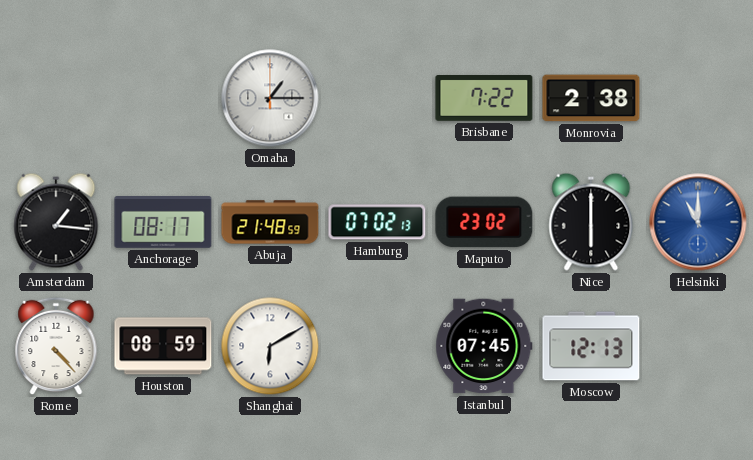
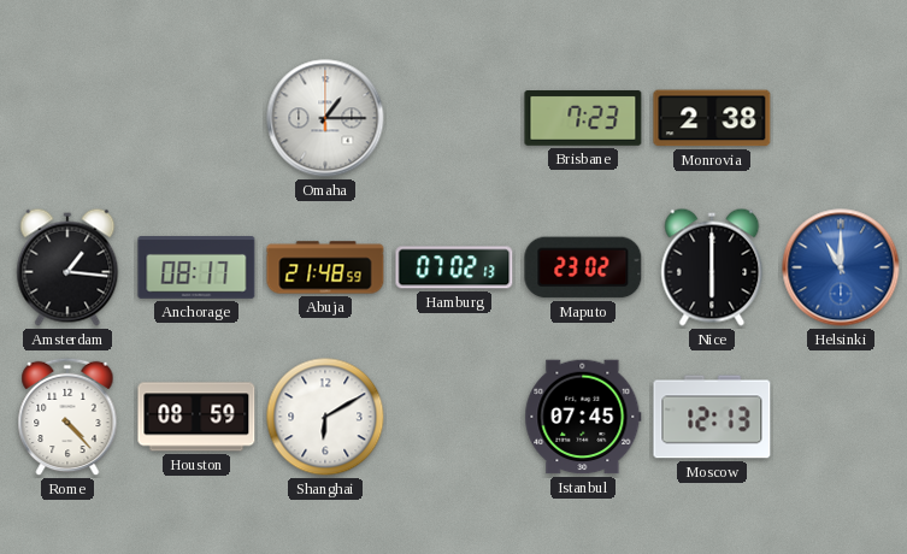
Brisbane: 7:22 -> 7:23
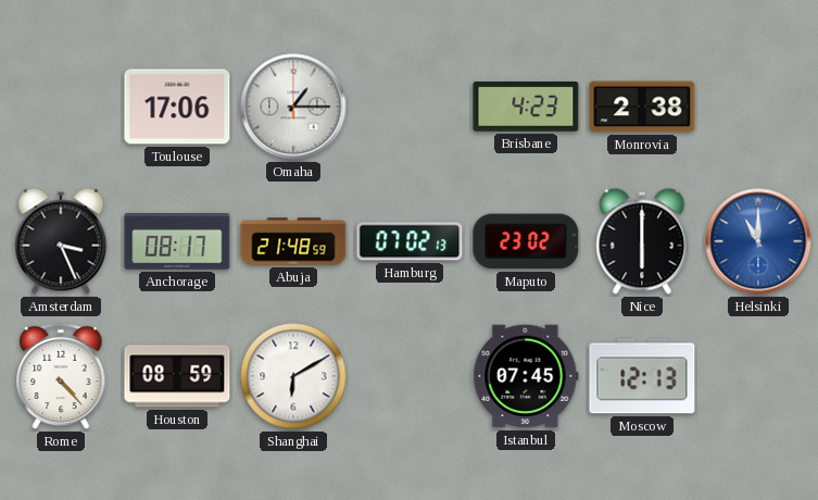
Toulouse: none -> 17:06
Brisbane: 7:23 -> 4:23
Amsterdam: 1:16 -> 3:26
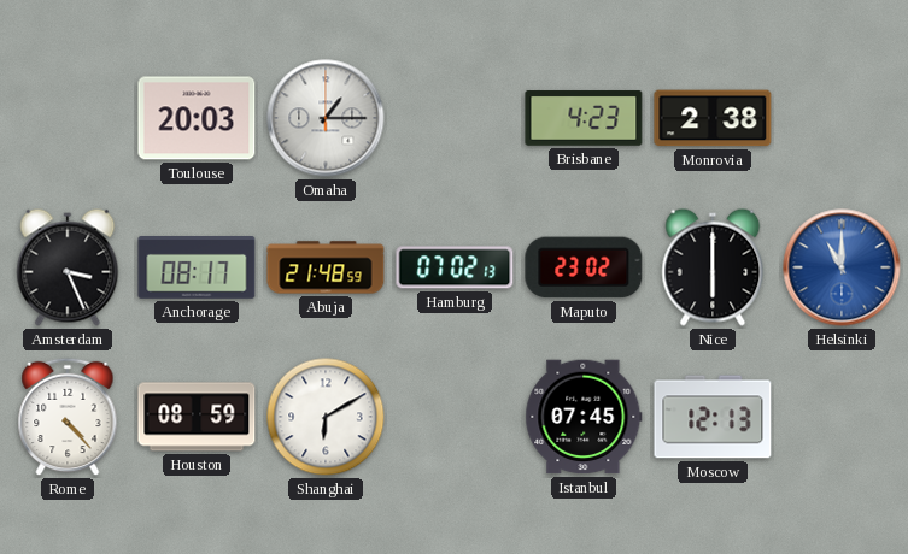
Toulouse: 17:06 -> 20:03
